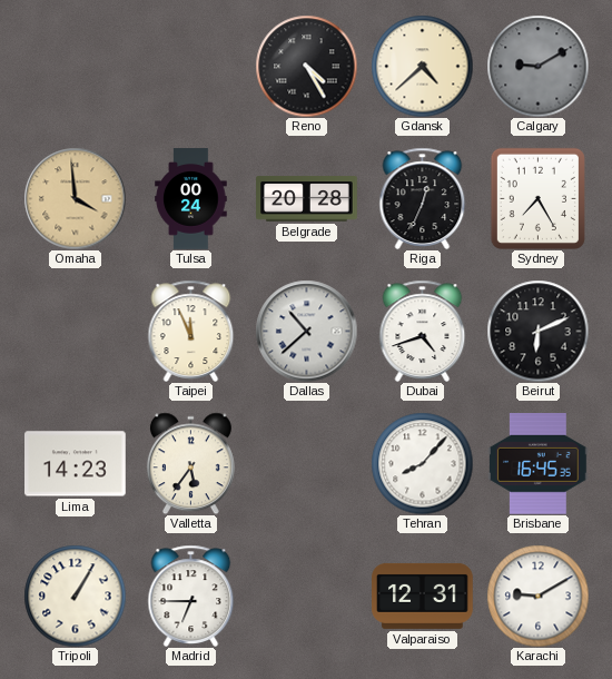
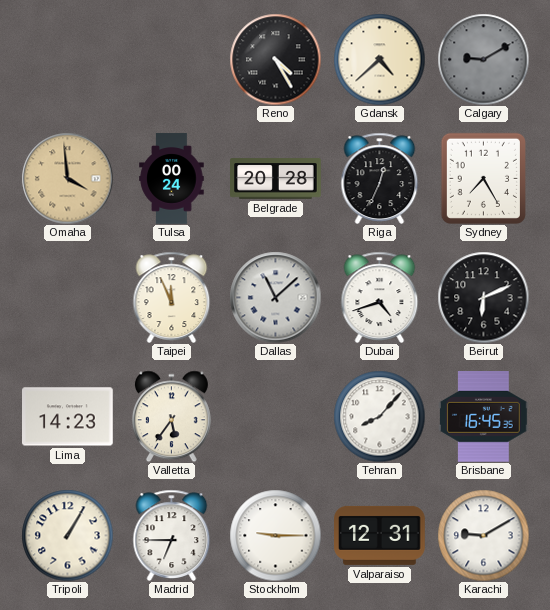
Dallas: 10:38 -> 11:08
Stockholm: none -> 9:15
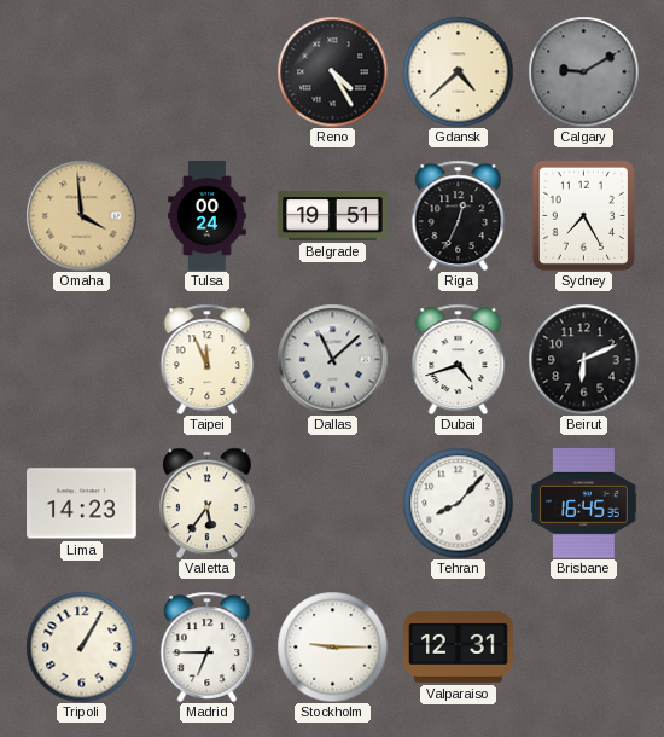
Belgrade: 20:28 -> 19:51
Karachi: 9:10 -> none
